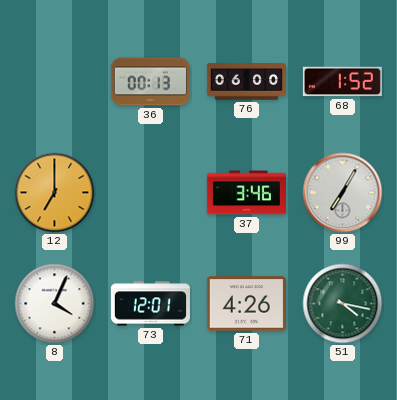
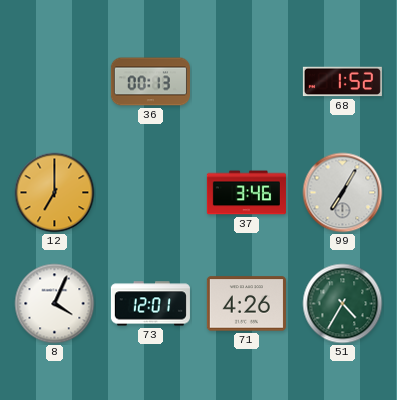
76: 06:00 -> none
51: 4:17 -> 4:35
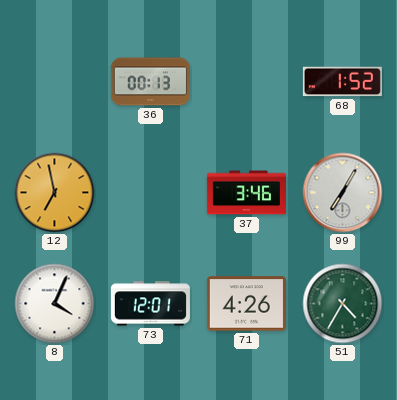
12: 7:00 -> 6:58
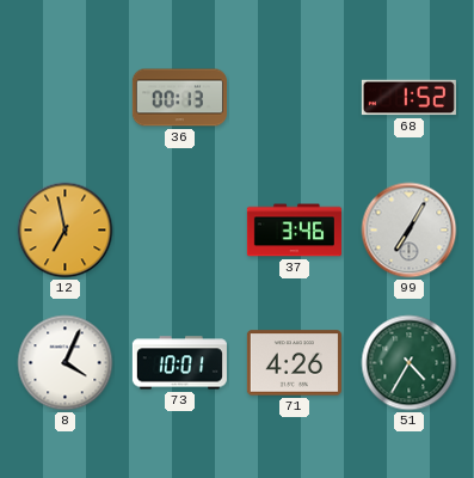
73: 12:01 -> 10:01
